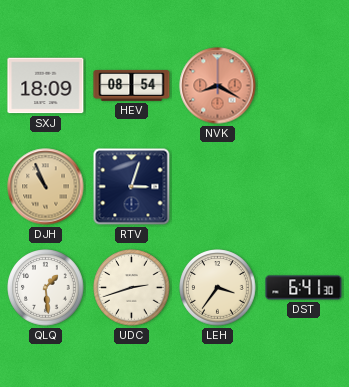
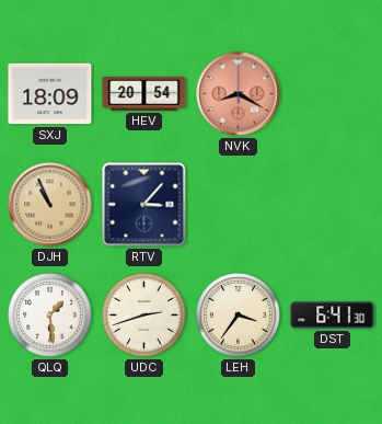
HEV: 08:54 -> 20:54
RTV: 3:03 -> 3:07
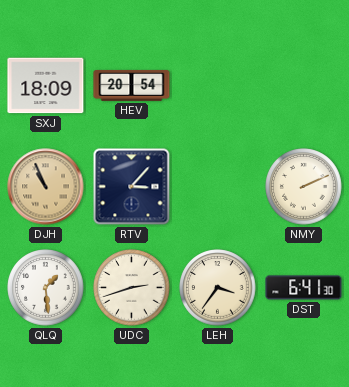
NVK: 8:20 -> none
NMY: none -> 2:11
